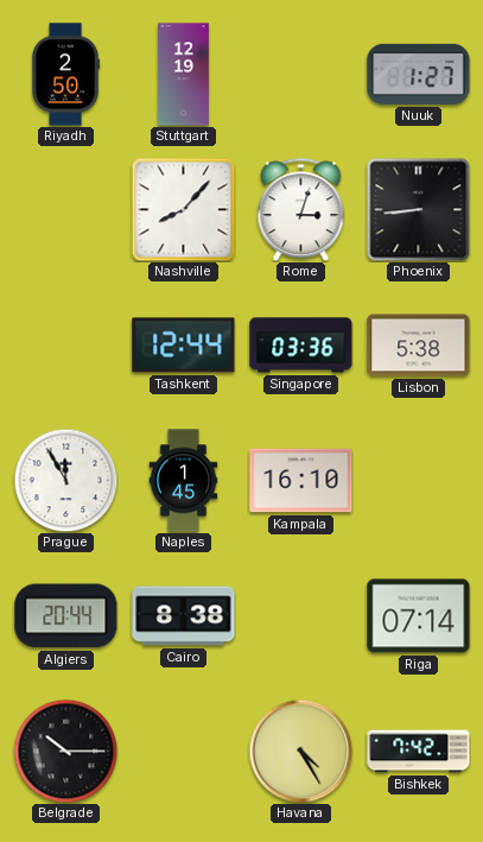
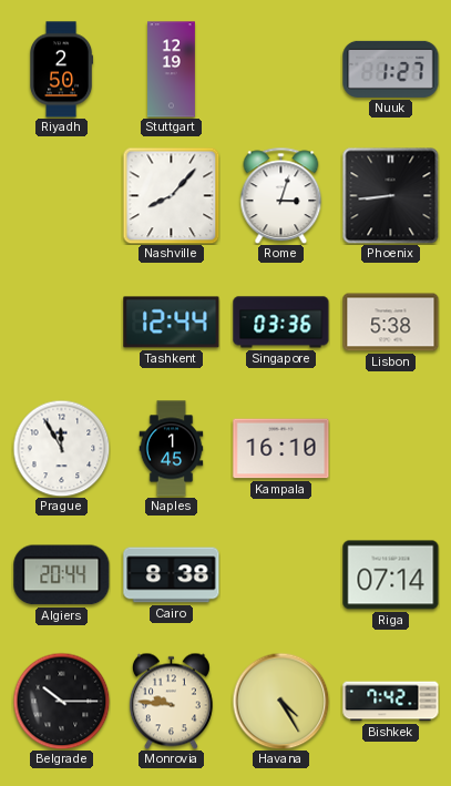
Monrovia: none -> 9:46
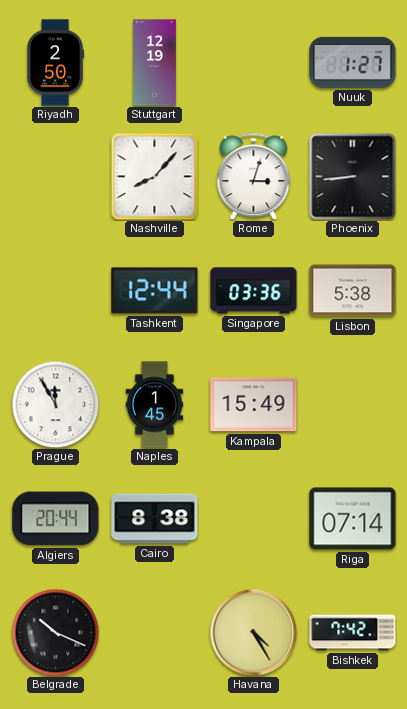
Kampala: 16:10 -> 15:49
Belgrade: 10:15 -> 10:19
Monrovia: 9:46 -> none
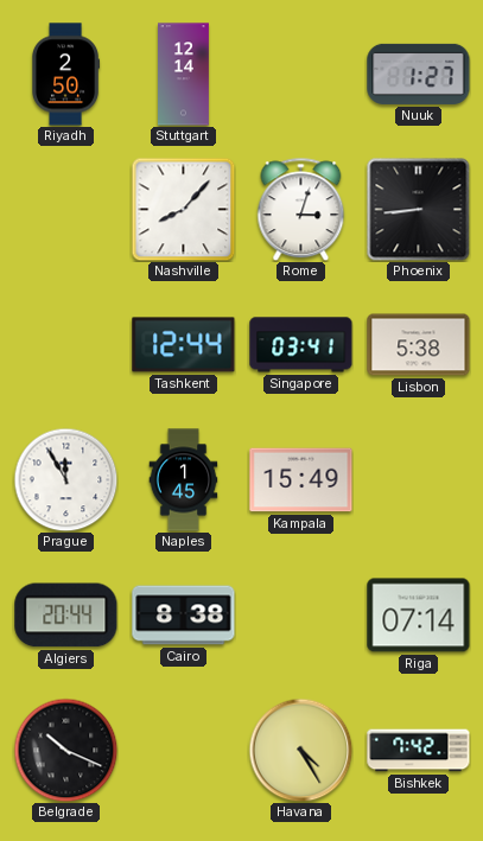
Stuttgart: 12:19 -> 12:14
Singapore: 03:36 -> 03:41
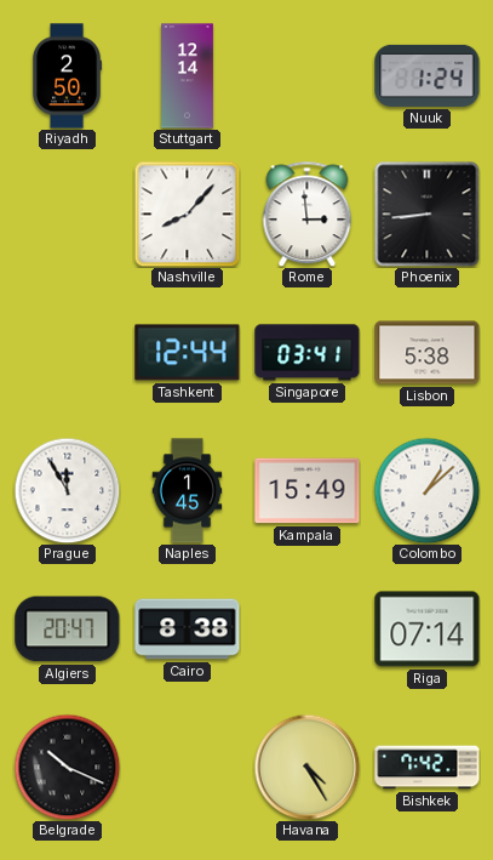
Nuuk: 1:27 -> 1:24
Rome: 3:03 -> 2:59
Colombo: none -> 1:08
Algiers: 20:44 -> 20:47
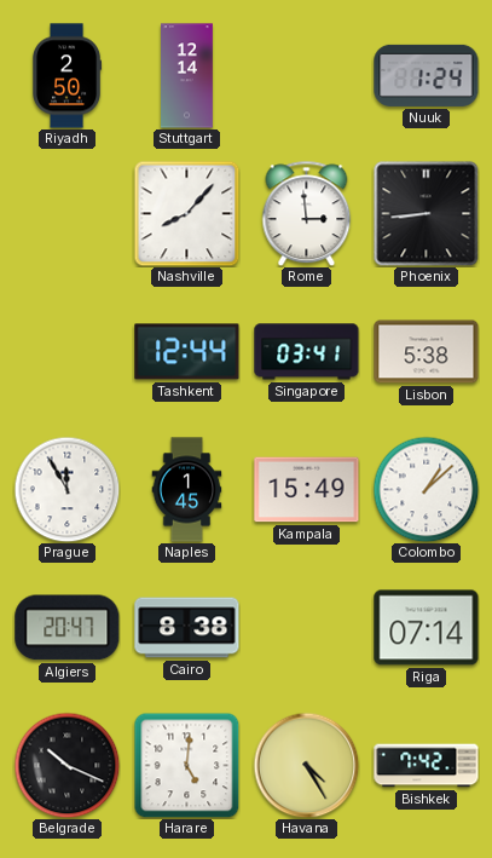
Harare: none -> 5:01
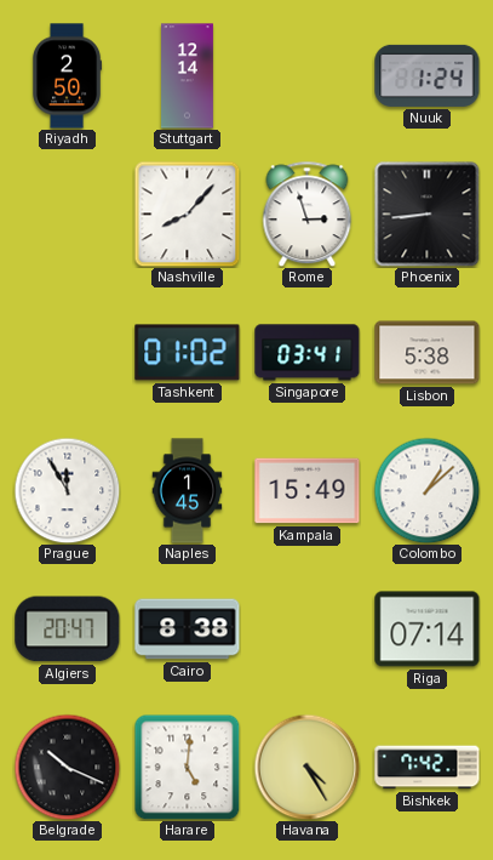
Rome: 2:59 -> 2:57
Tashkent: 12:44 -> 01:02
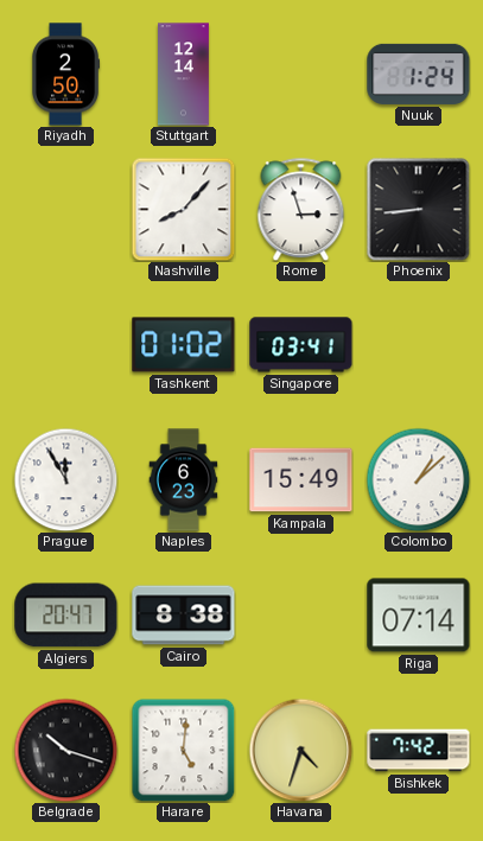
Lisbon: 5:38 -> none
Naples: 1:45 -> 6:23
Belgrade: 10:19 -> 10:18
Havana: 4:25 -> 4:33
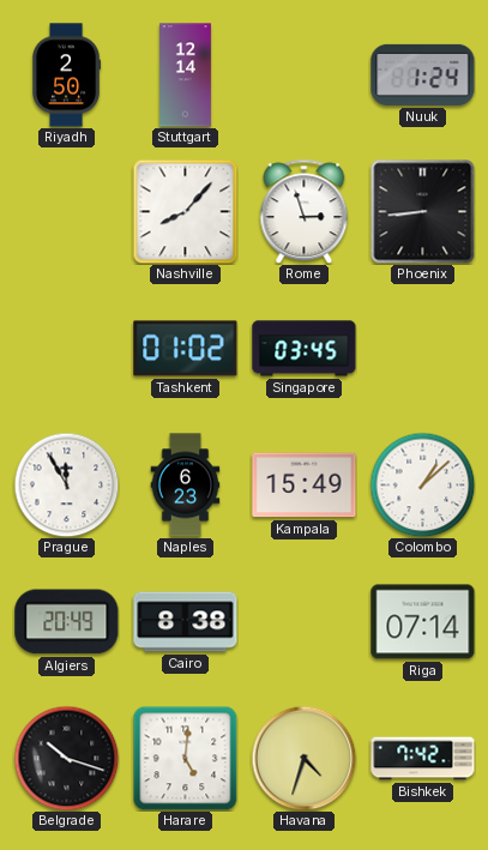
Singapore: 03:41 -> 03:45
Algiers: 20:47 -> 20:49
